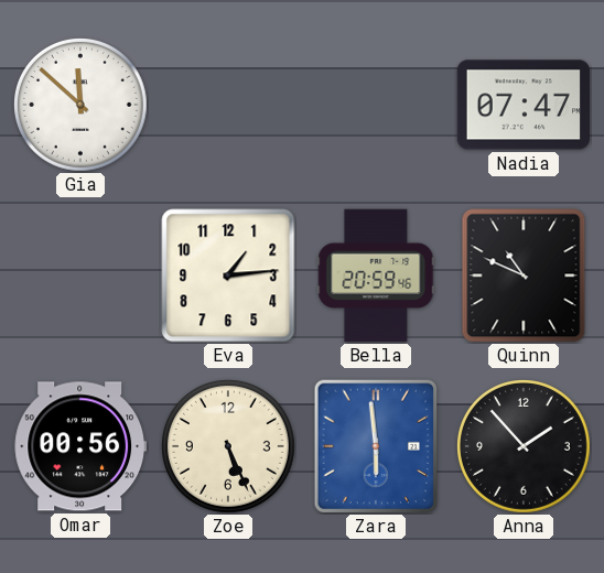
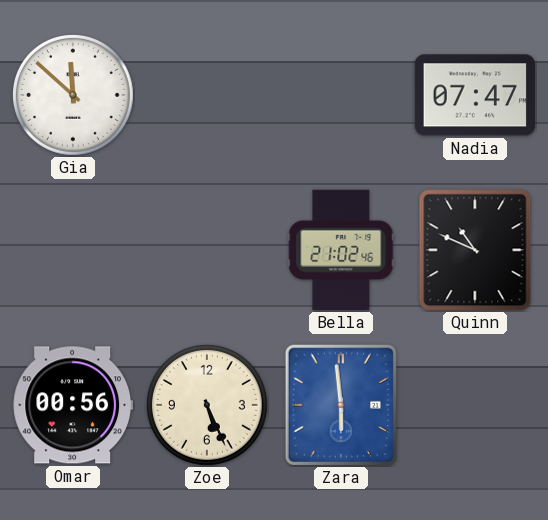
Eva: 1:14 -> none
Bella: 20:59 -> 21:02
Anna: 1:53 -> none
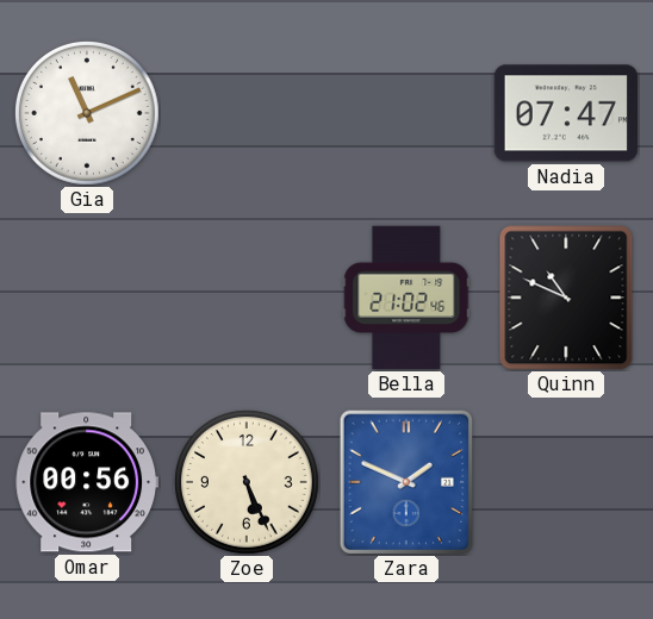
Gia: 11:52 -> 11:11
Zara: 5:59 -> 1:49
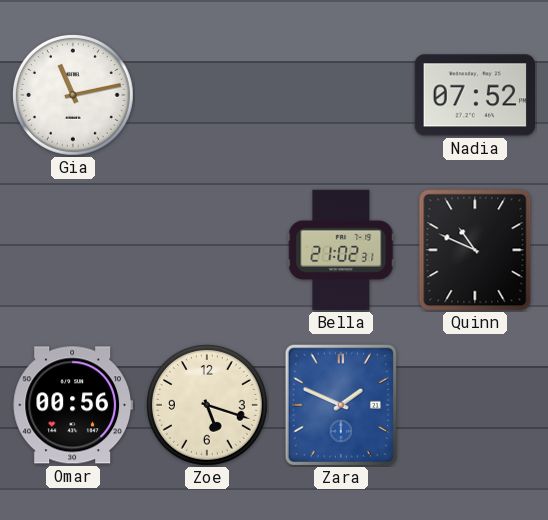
Gia: 11:11 -> 11:13
Nadia: 07:47 -> 07:52
Bella: 21:02:46 -> 21:02:31
Zoe: 5:26 -> 5:18
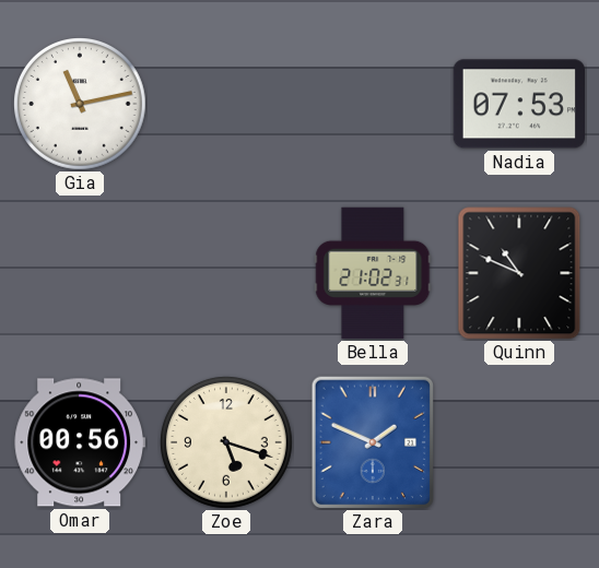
Nadia: 07:52 -> 07:53
